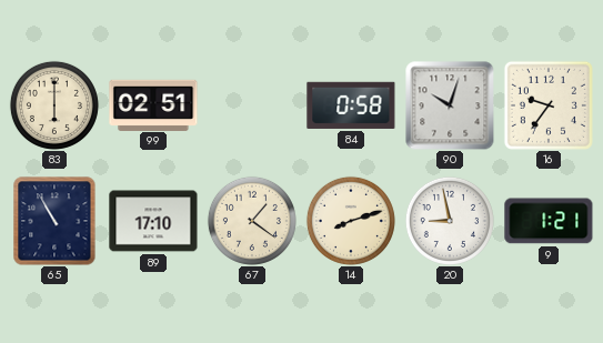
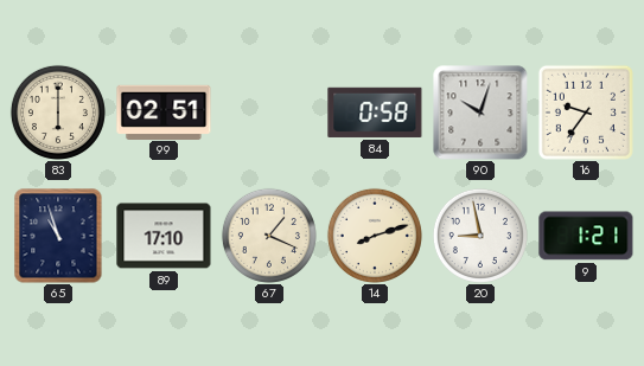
65: 10:55 -> 10:57
67: 1:21 -> 1:19
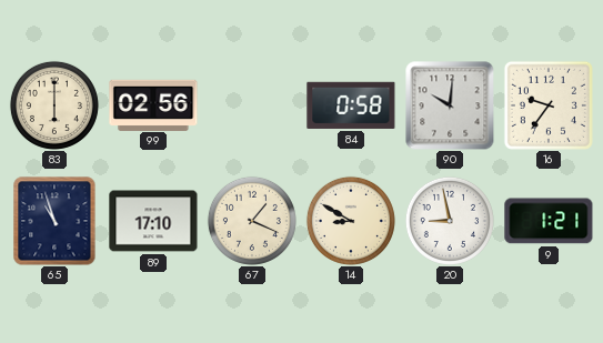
99: 02:51 -> 02:56
90: 10:03 -> 10:01
14: 8:12 -> 8:50
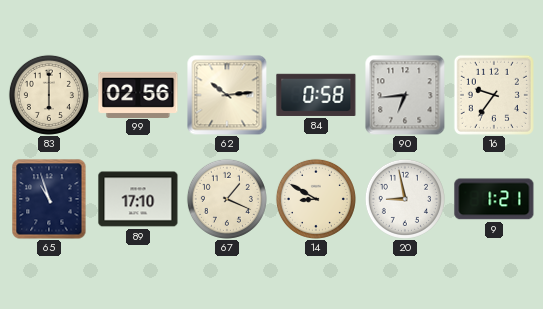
62: none -> 10:14
90: 10:01 -> 6:44
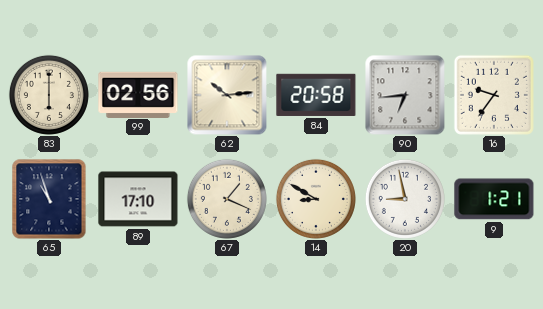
84: 0:58 -> 20:58
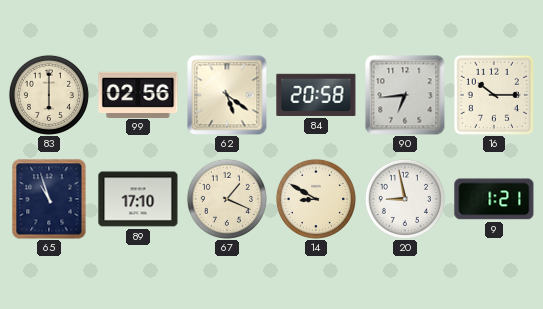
62: 10:14 -> 5:21
16: 9:36 -> 10:15
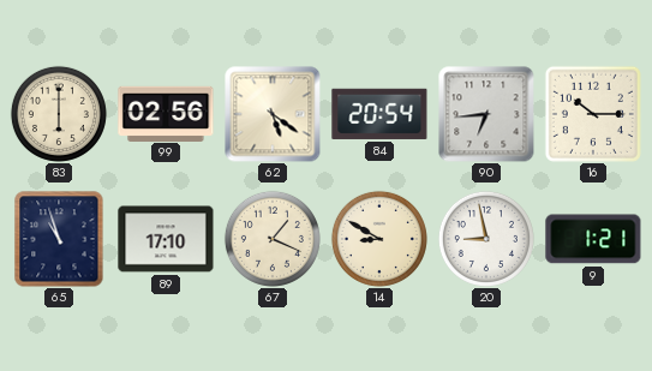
84: 20:58 -> 20:54
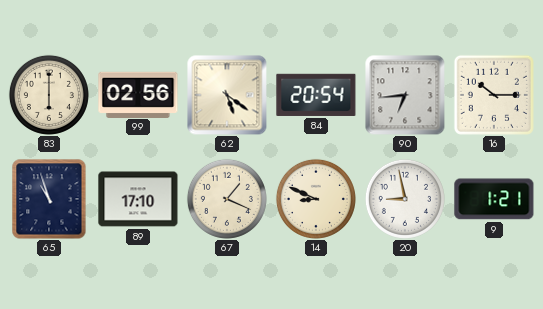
14: 8:50 -> 8:49
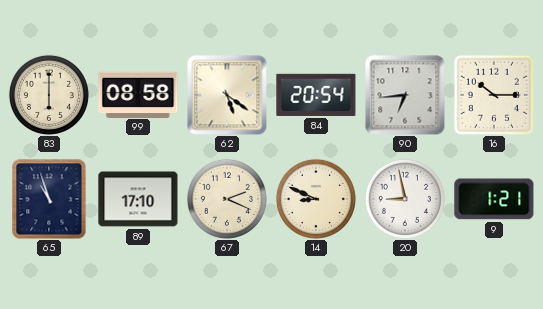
99: 02:56 -> 08:58
67: 1:19 -> 2:19
